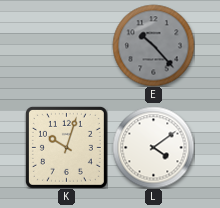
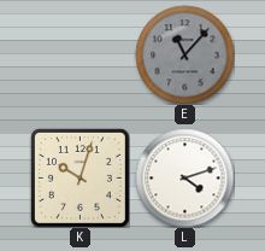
E: 10:23 -> 11:07
L: 4:09 -> 4:12
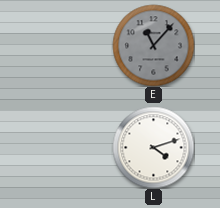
K: 10:03 -> none
